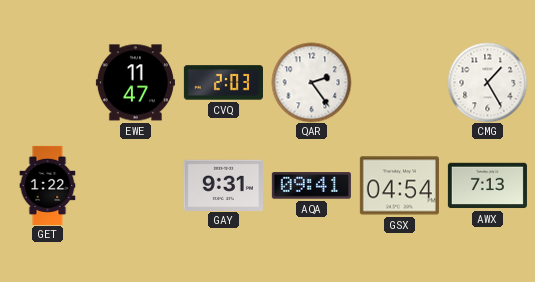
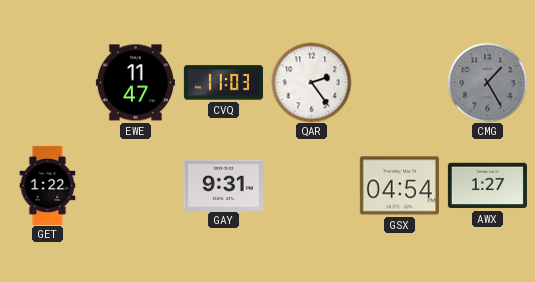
CVQ: 2:03 -> 11:03
CMG dial: white -> grey
AQA: 09:41 -> none
AWX: 7:13 -> 1:27
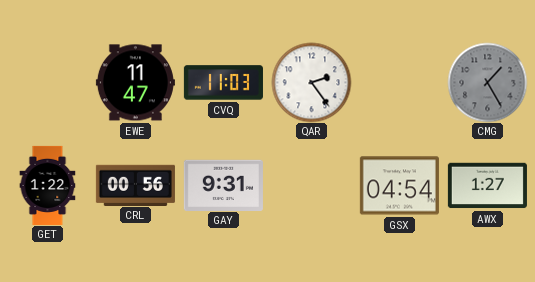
CRL: none -> 00:56
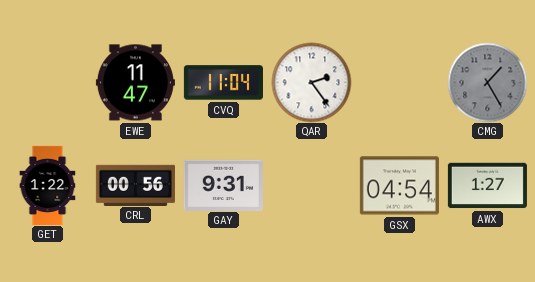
CVQ: 11:03 -> 11:04
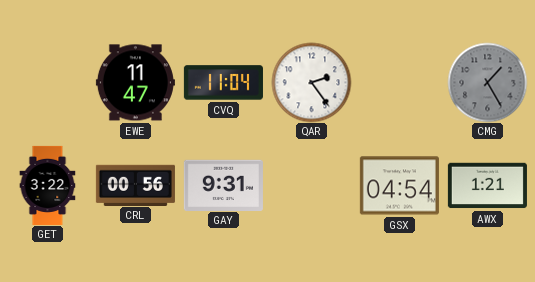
GET: 1:22 -> 3:22
AWX: 1:27 -> 1:21
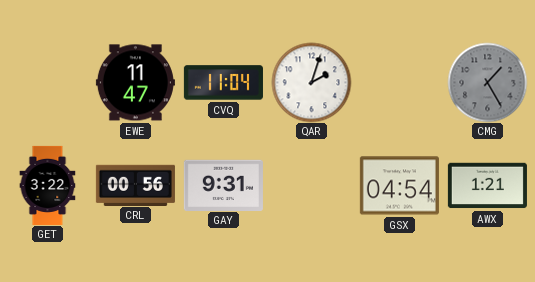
QAR: 2:24 -> 2:03
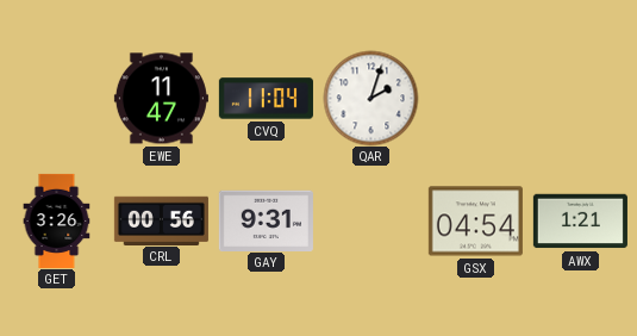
CMG: 1:25 -> none
GET: 3:22 -> 3:26
